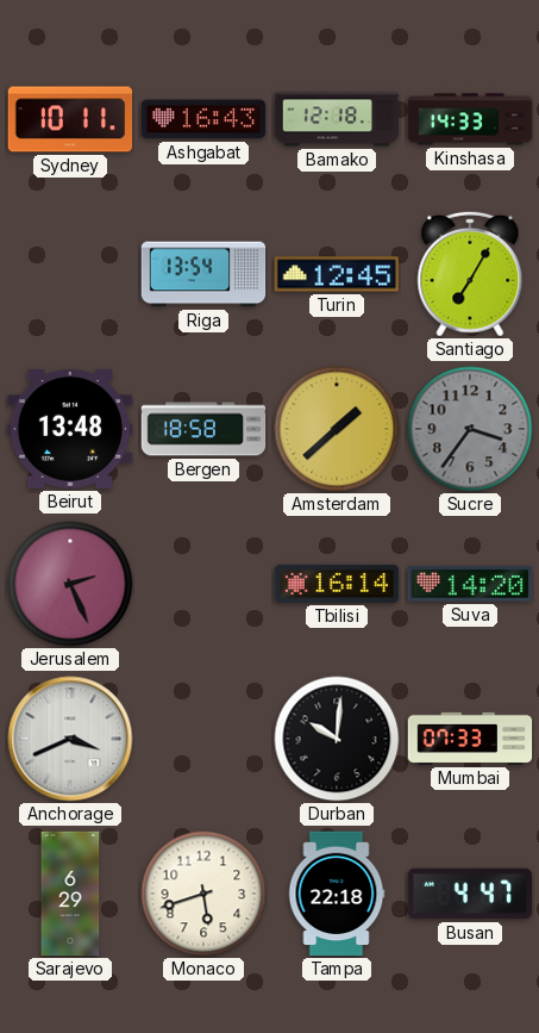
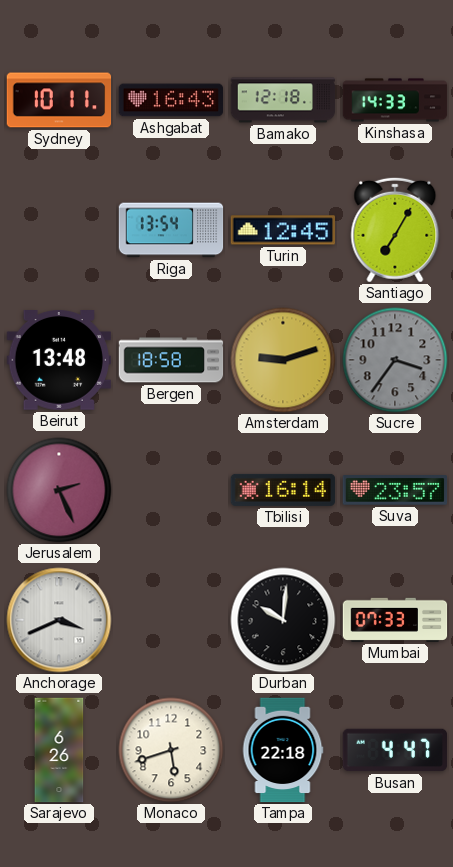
Amsterdam: 1:38 -> 9:12
Suva: 14:20 -> 23:57
Sarajevo: 6:29 -> 6:26
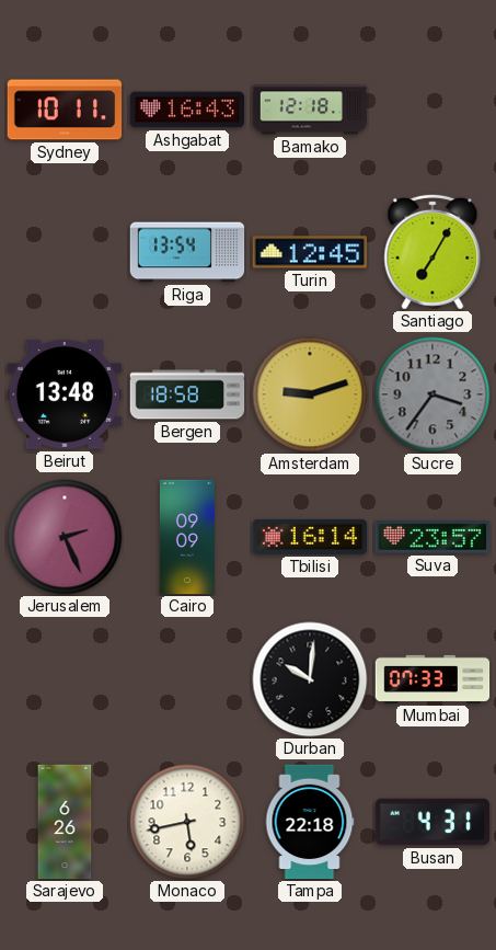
Kinshasa: 14:33 -> none
Cairo: none -> 09:09
Anchorage: 3:41 -> none
Monaco: 5:42 -> 5:43
Busan: 4:47 -> 4:31
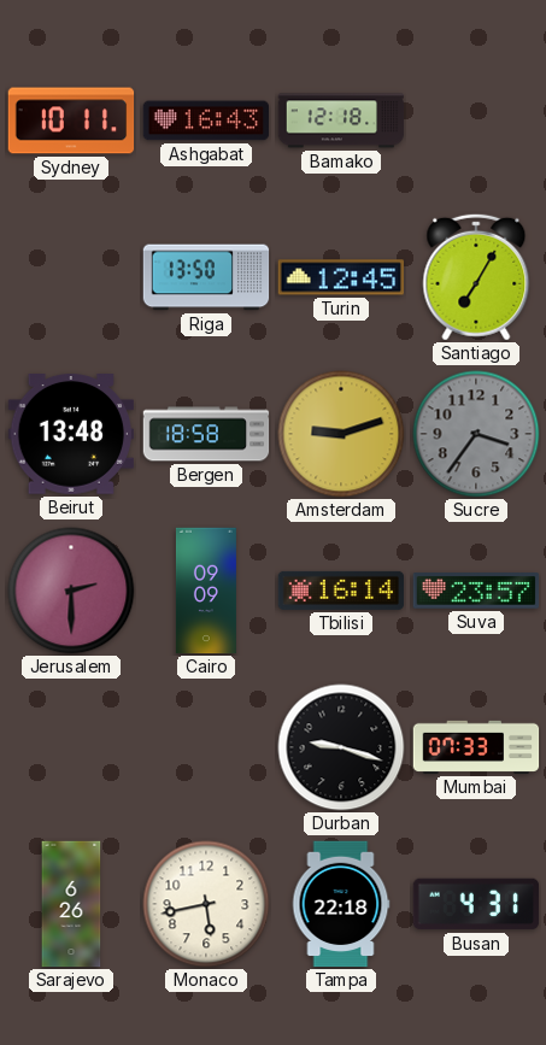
Riga: 13:54 -> 13:50
Jerusalem: 2:26 -> 2:30
Durban: 10:01 -> 9:18
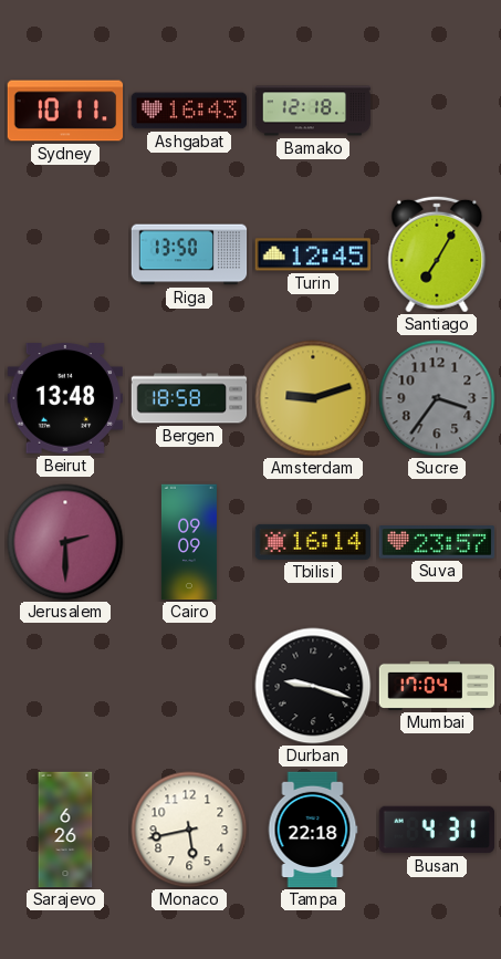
Mumbai: 07:33 -> 17:04
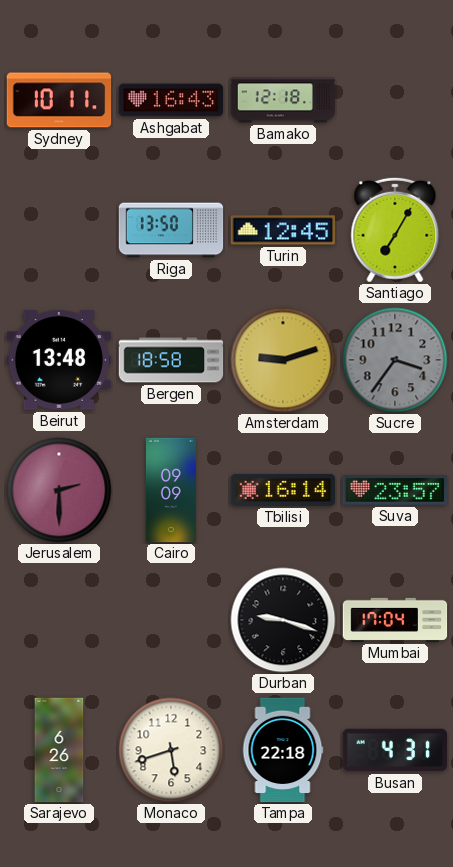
Monaco: 5:43 -> 5:42
